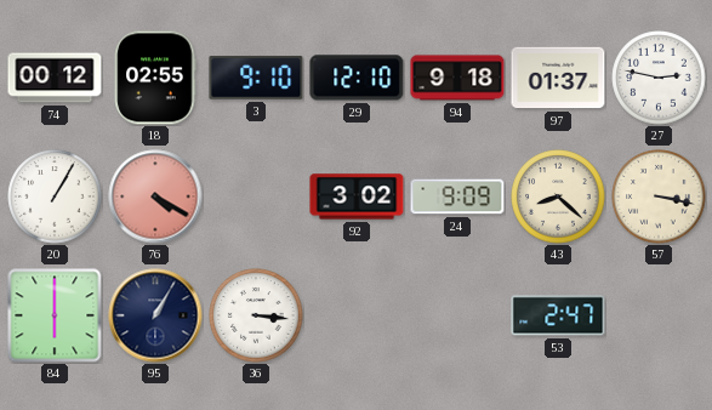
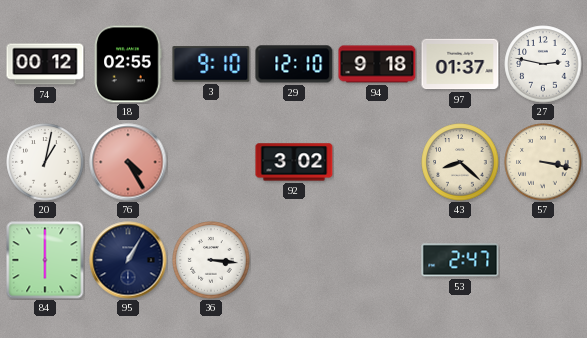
20: 1:05 -> 1:02
76: 4:20 -> 4:25
24: 9:09 -> none
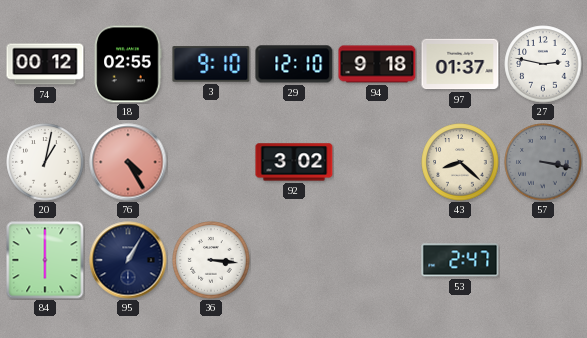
57 dial: cream -> grey
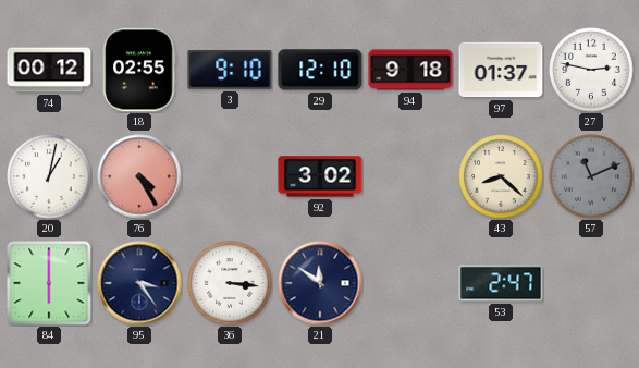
57: 3:17 -> 11:11
95: 1:05 -> 3:24
21: none -> 11:51
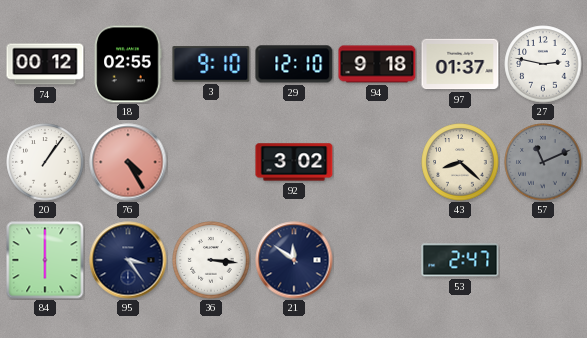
20: 1:02 -> 1:06
